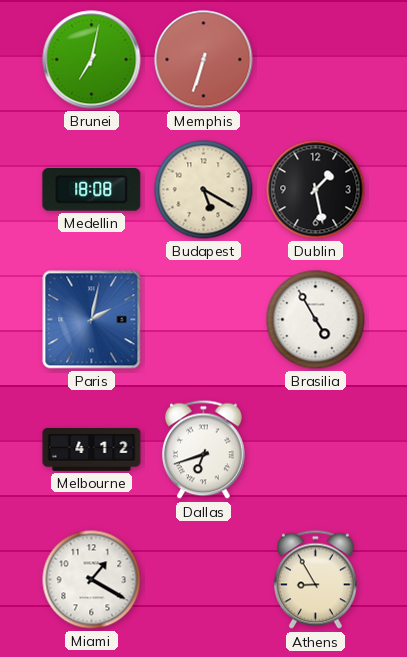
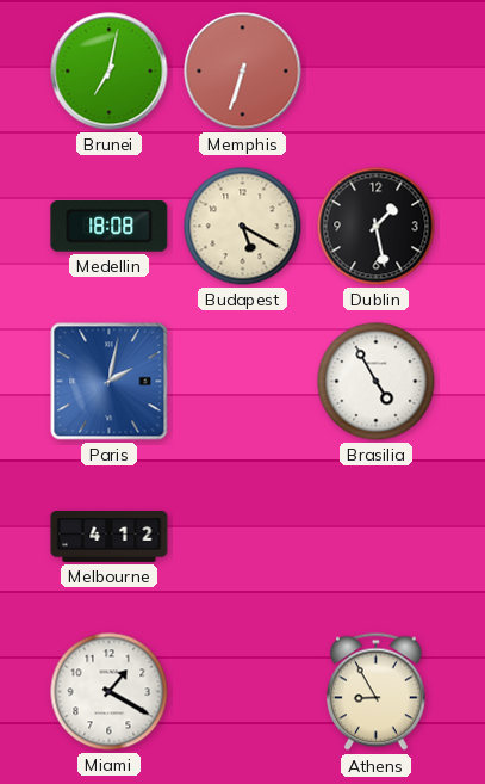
Dallas: 6:42 -> none
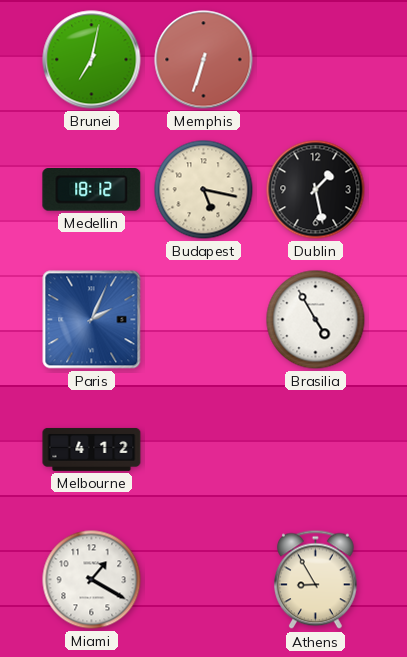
Medellin: 18:08 -> 18:12
Budapest: 5:20 -> 5:17
Paris: 2:02 -> 2:04
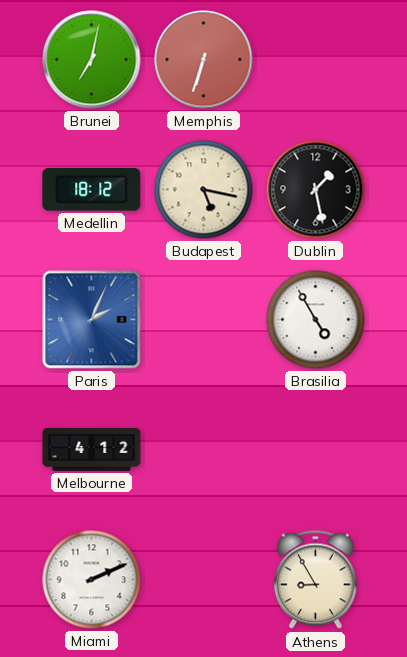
Miami: 1:20 -> 2:11
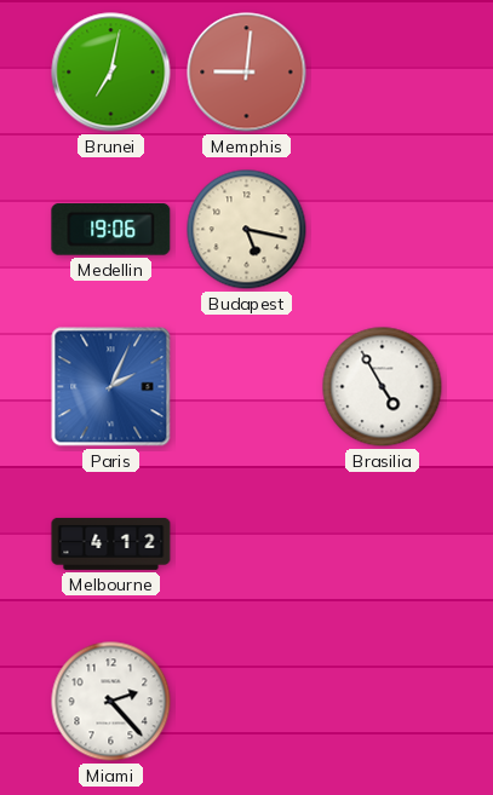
Memphis: 6:33 -> 9:01
Medellin: 18:12 -> 19:06
Dublin: 1:28 -> none
Miami: 2:11 -> 2:23
Athens: 8:55 -> none
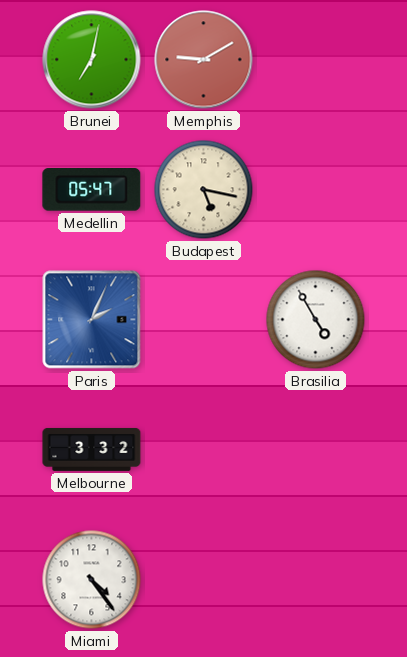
Memphis: 9:01 -> 9:10
Medellin: 19:06 -> 05:47
Melbourne: 4:12 -> 3:32
Miami: 2:23 -> 4:24
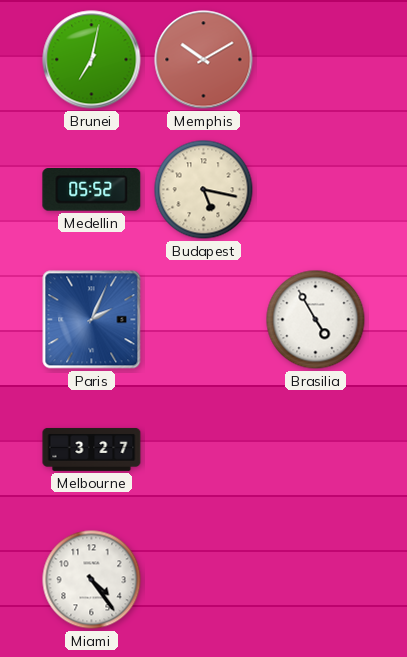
Memphis: 9:10 -> 10:10
Medellin: 05:47 -> 05:52
Melbourne: 3:32 -> 3:27
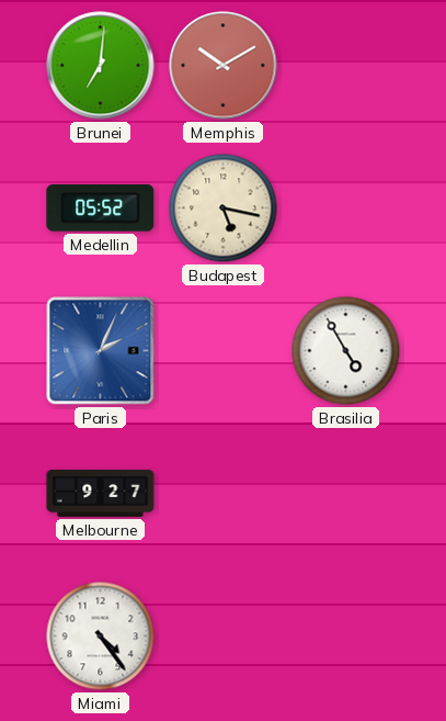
Brunei: 7:02 -> 7:01
Melbourne: 3:27 -> 9:27
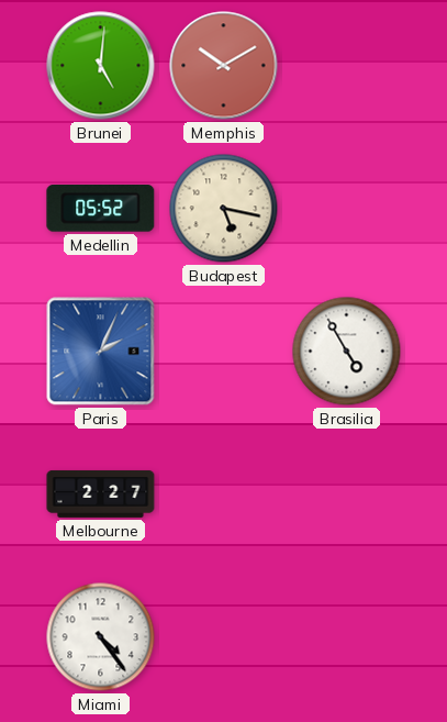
Brunei: 7:01 -> 5:01
Melbourne: 9:27 -> 2:27
